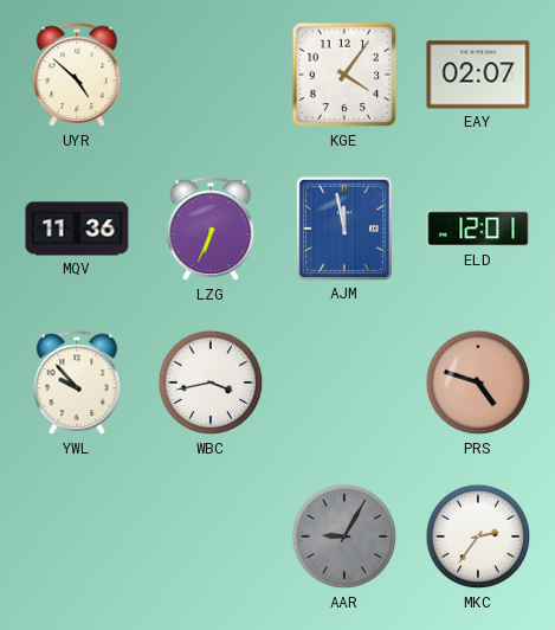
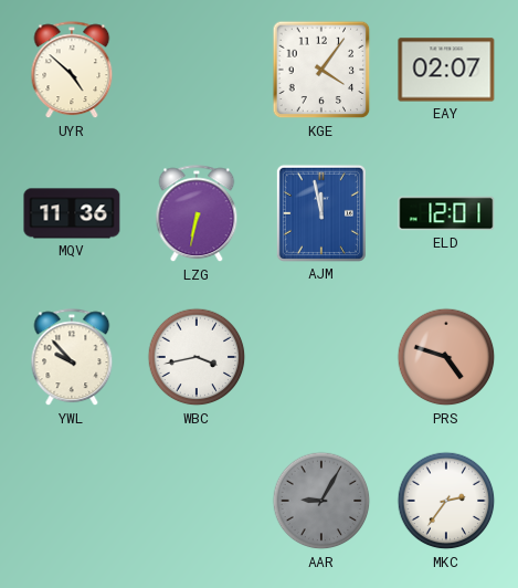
LZG: 6:34 -> 6:32
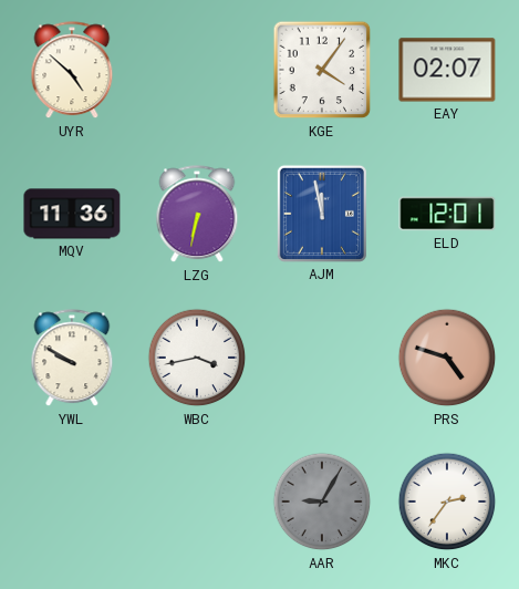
YWL: 9:53 -> 9:50
